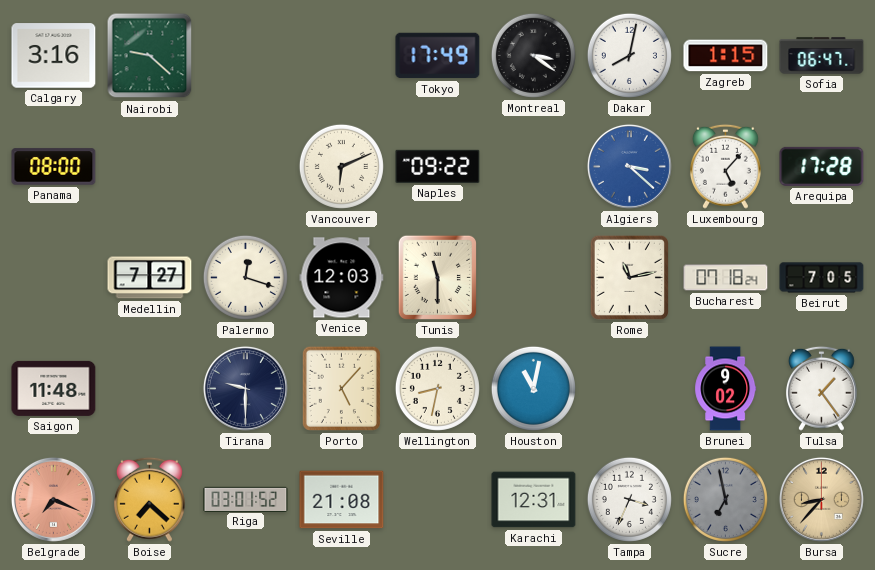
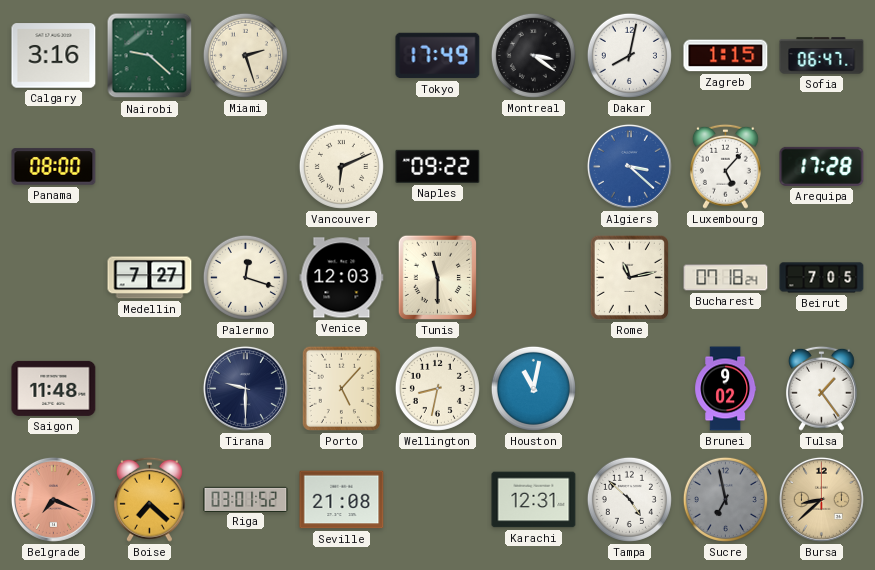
Miami: none -> 2:27
Tampa: 3:34 -> 4:52
Bursa: 8:37 -> 8:38
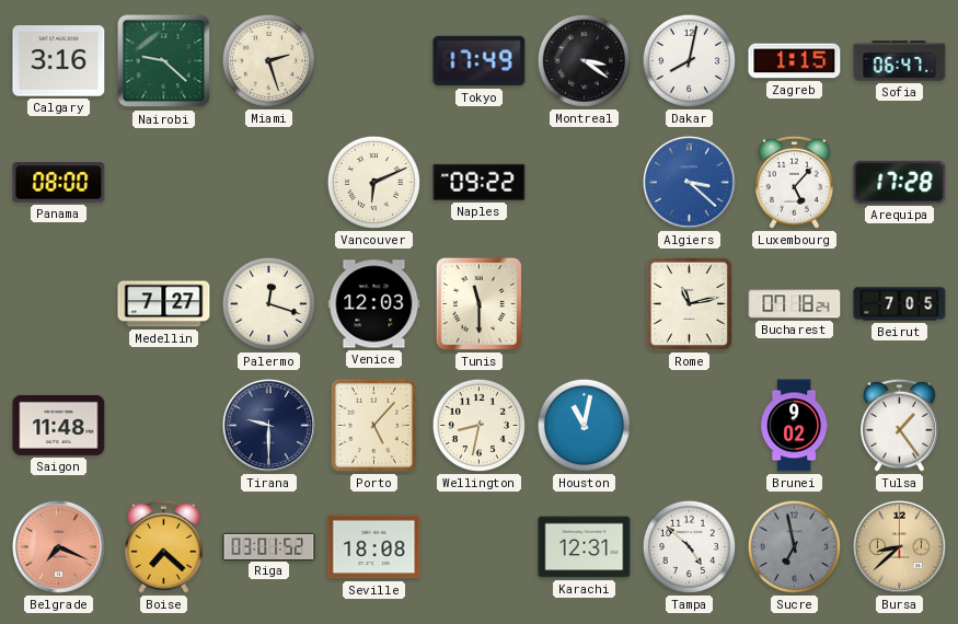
Seville: 21:08 -> 18:08
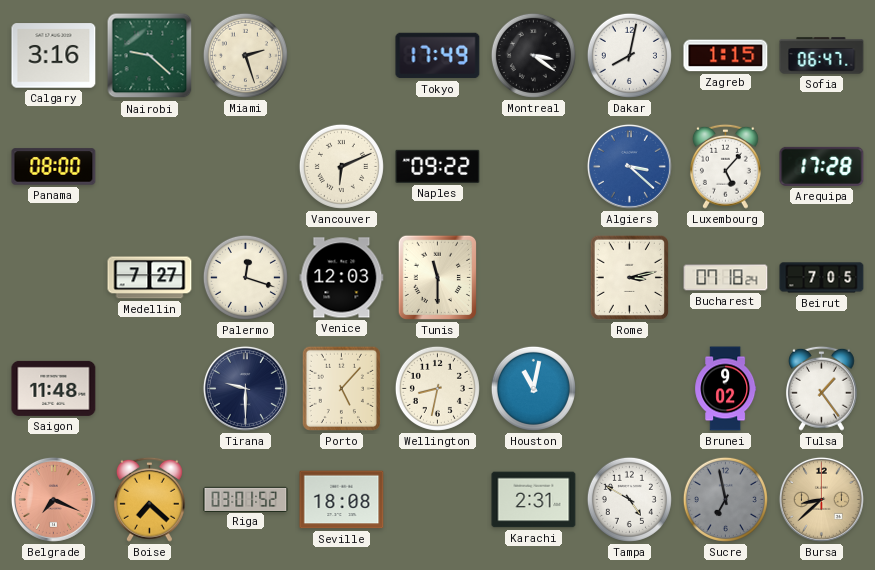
Rome: 11:13 -> 3:13
Karachi: 12:31 -> 2:31
Tampa: 4:52 -> 4:50
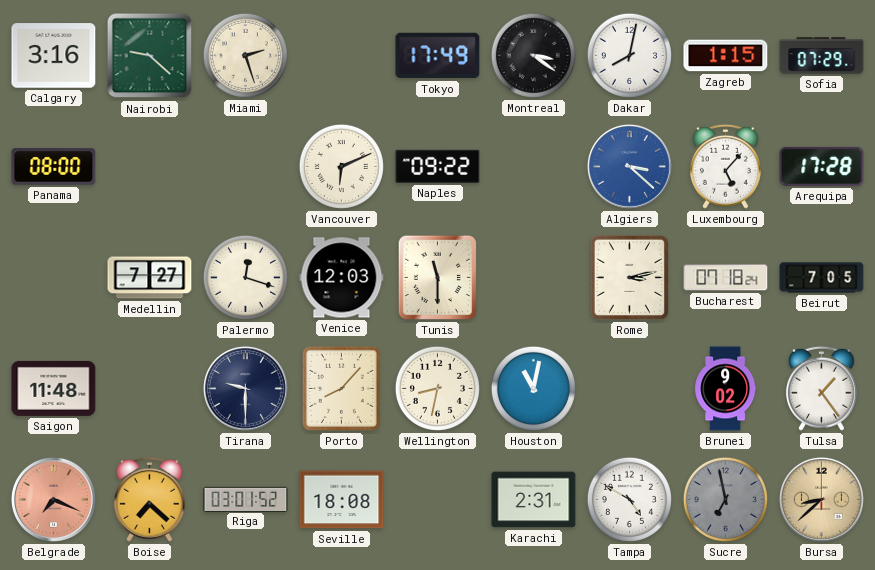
Sofia: 06:47 -> 07:29
Porto: 5:07 -> 8:07
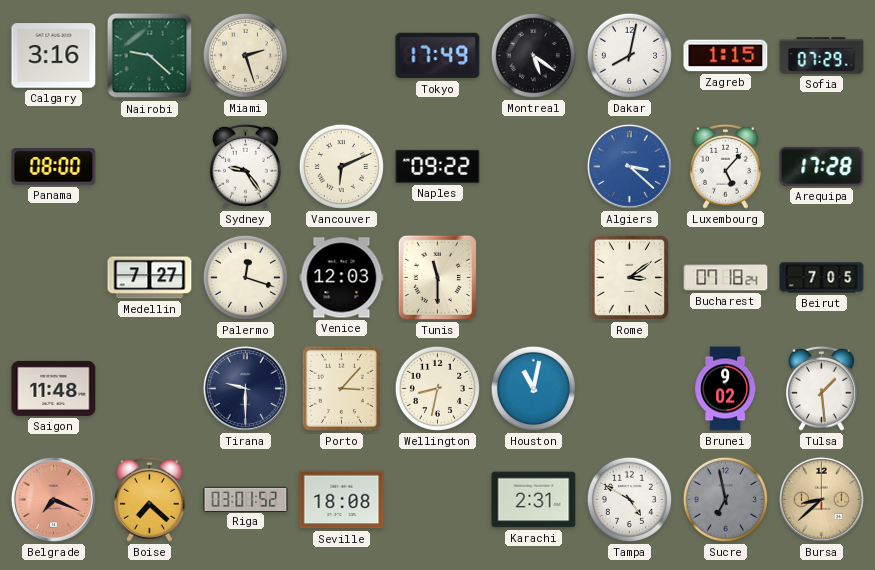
Montreal: 3:21 -> 5:21
Sydney: none -> 9:24
Rome: 3:13 -> 3:09
Porto: 8:07 -> 3:07
Tulsa: 1:24 -> 1:29
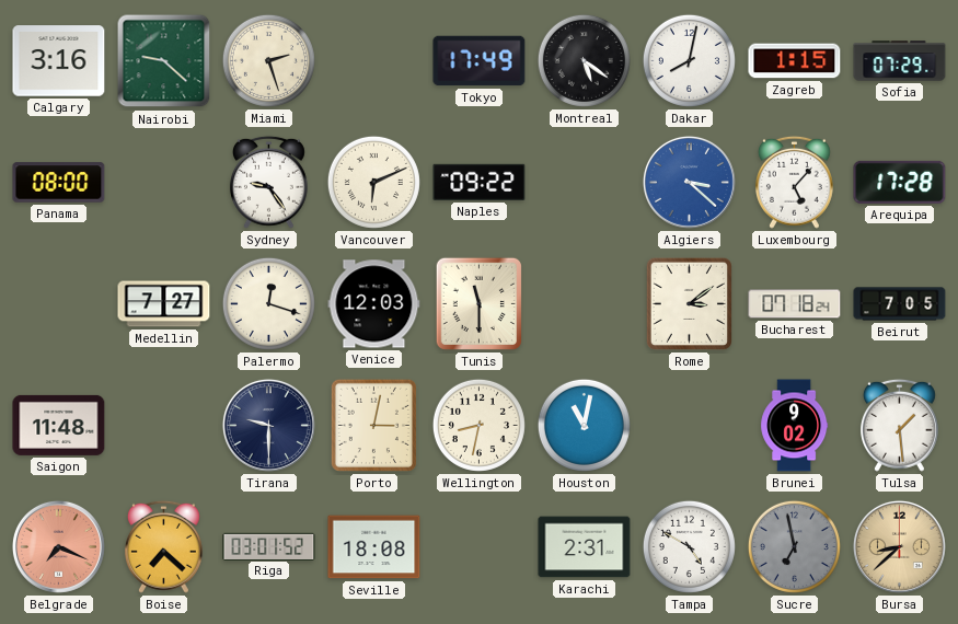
Porto: 3:07 -> 3:02
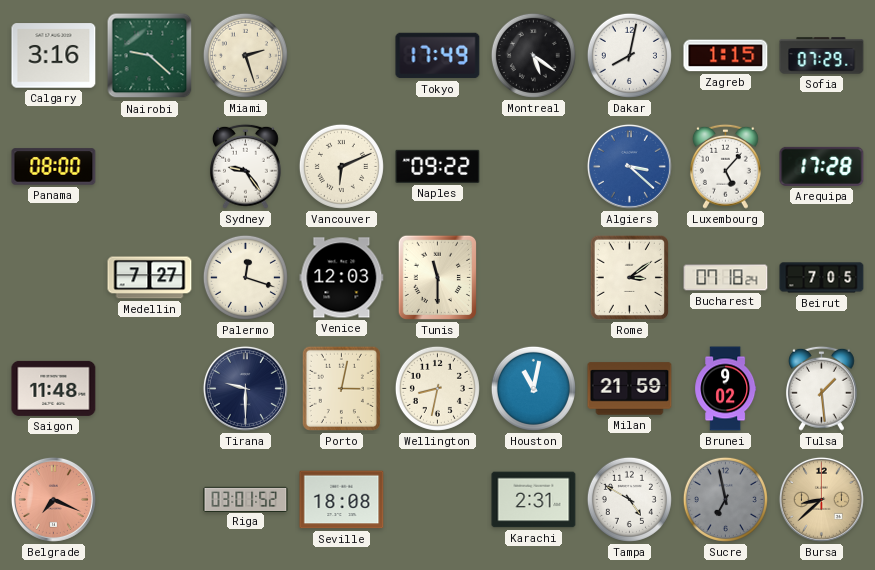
Milan: none -> 21:59
Boise: 7:22 -> none
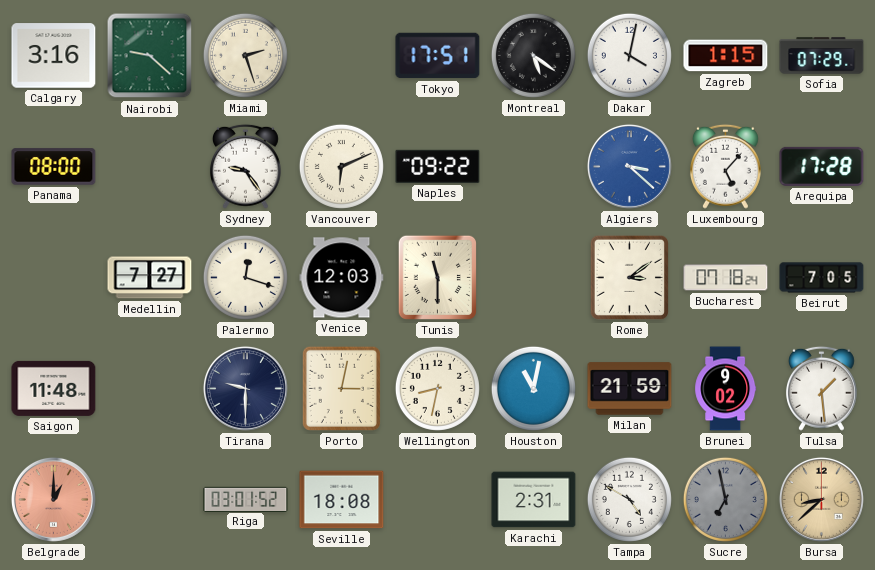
Tokyo: 17:49 -> 17:51
Dakar: 8:02 -> 4:02
Belgrade: 7:19 -> 1:00
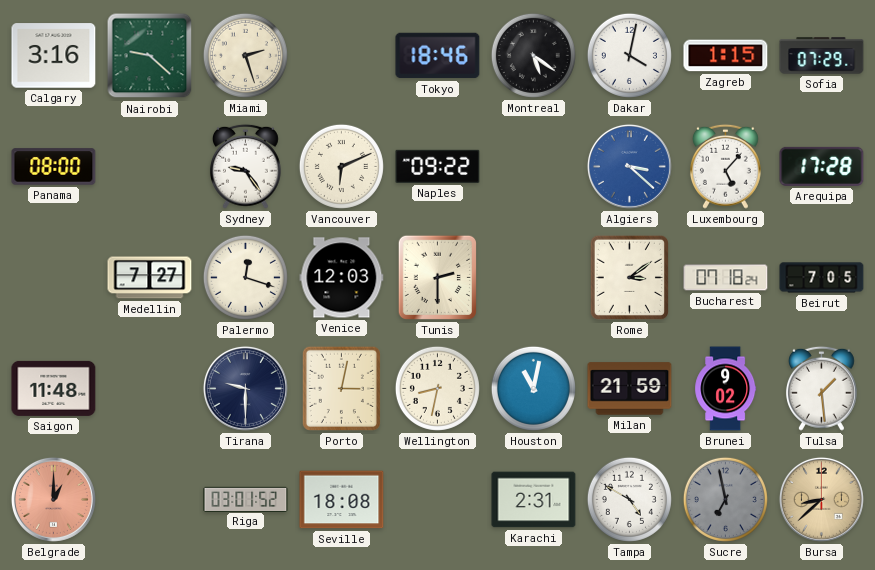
Tokyo: 17:51 -> 18:46
Tunis: 11:30 -> 2:30
